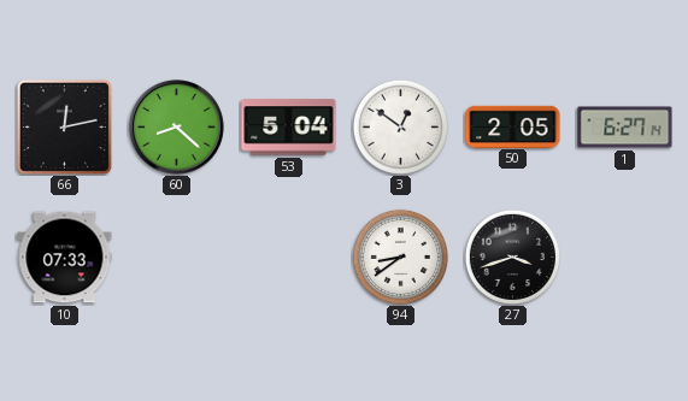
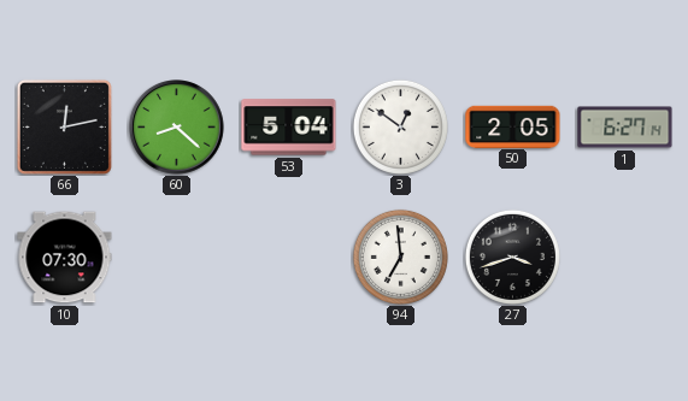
10: 07:33 -> 07:30
94: 8:39 -> 6:59
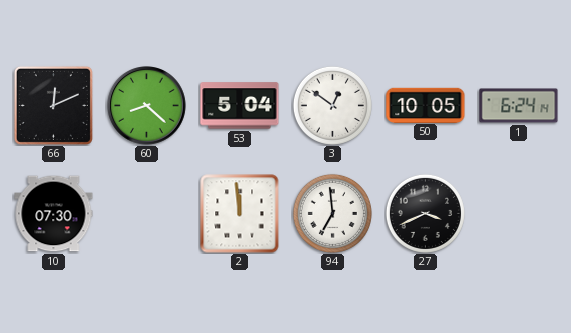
66: 12:13 -> 12:11
50: 2:05 -> 10:05
1: 6:27 -> 6:24
2: none -> 11:59
27: 3:42 -> 3:41
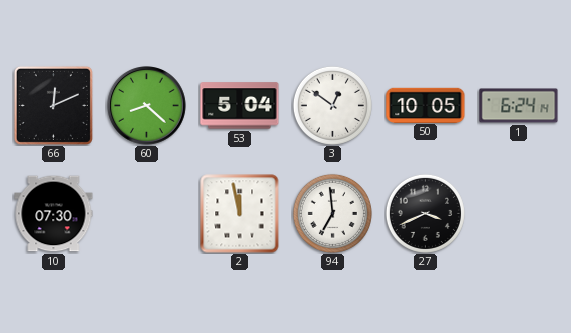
2: 11:59 -> 11:58
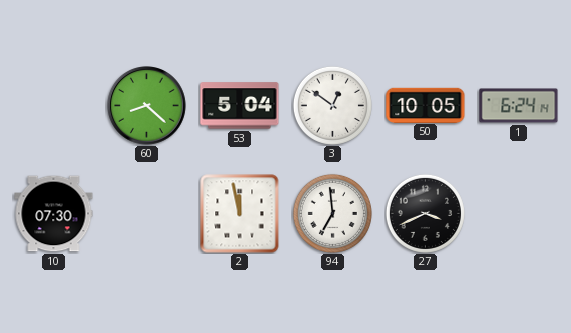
66: 12:11 -> none
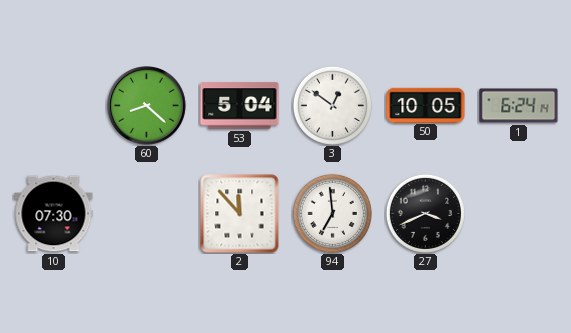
2: 11:58 -> 11:53
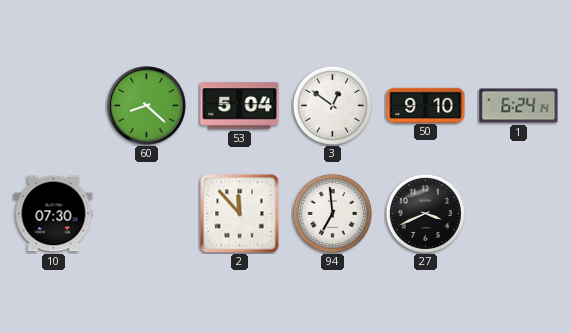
50: 10:05 -> 9:10
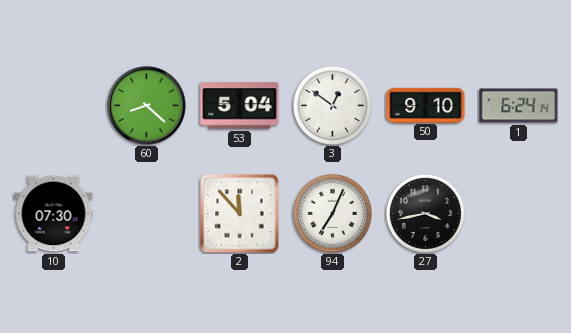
94: 6:59 -> 7:04
27: 3:41 -> 3:43
